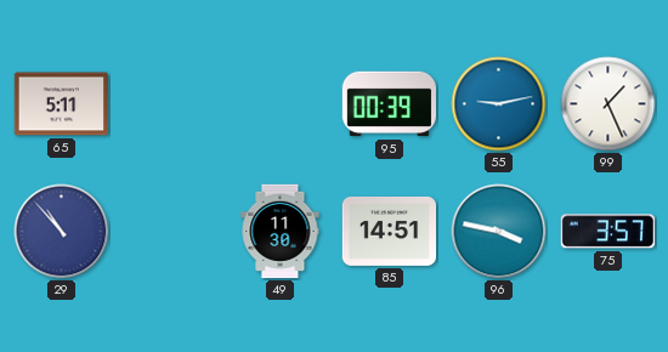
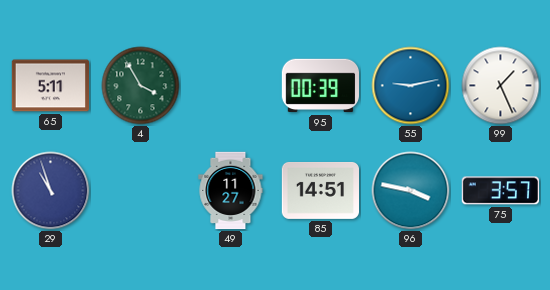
4: none -> 3:55
29: 10:53 -> 10:57
49: 11:30 -> 11:27
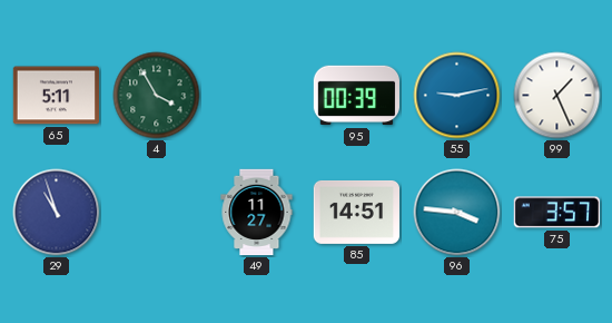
96: 3:47 -> 3:46
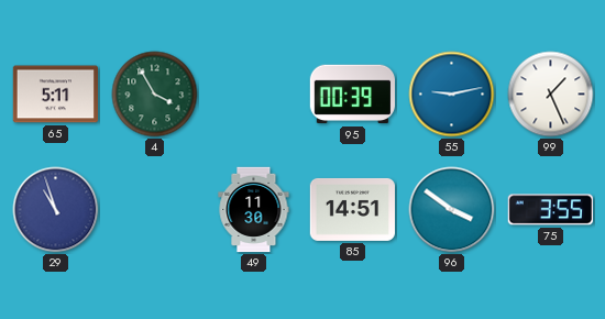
49: 11:27 -> 11:30
96: 3:46 -> 3:51
75: 3:57 -> 3:55
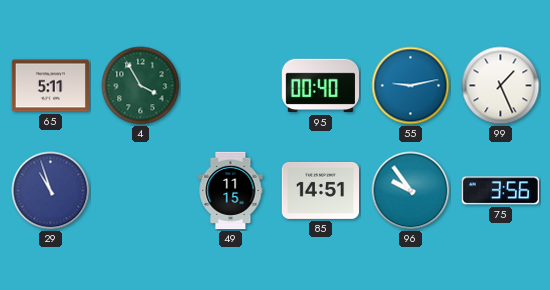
95: 00:39 -> 00:40
49: 11:30 -> 11:15
96: 3:51 -> 9:54
75: 3:55 -> 3:56
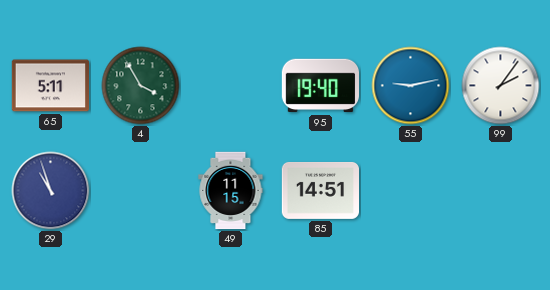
95: 00:40 -> 19:40
99: 1:26 -> 2:06
96: 9:54 -> none
75: 3:56 -> none
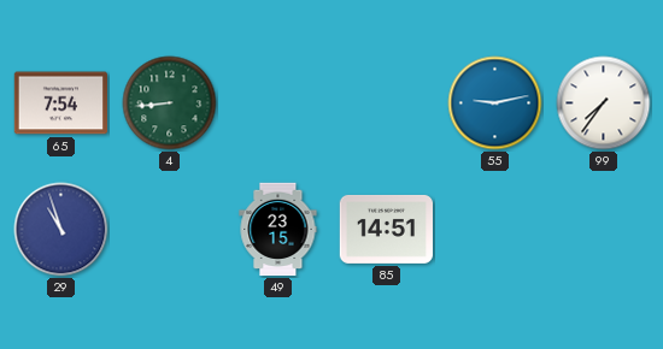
65: 5:11 -> 7:54
4: 3:55 -> 8:44
95: 19:40 -> none
99: 2:06 -> 7:36
49: 11:15 -> 23:15
